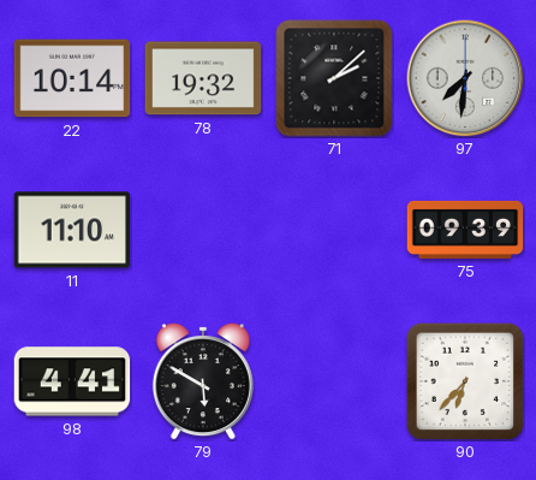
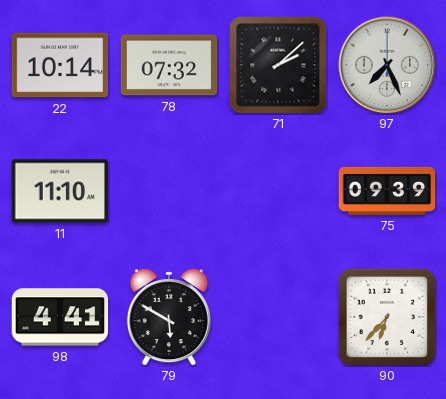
78: 19:32 -> 07:32
97: 7:31 -> 7:26
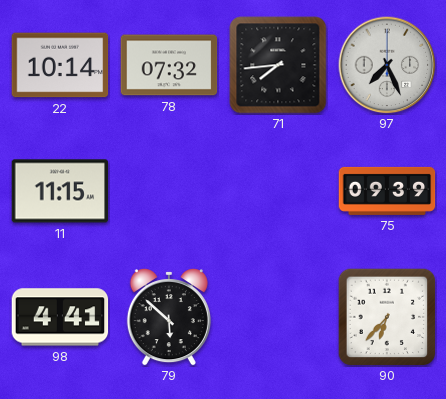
71: 2:08 -> 7:44
11: 11:10 -> 11:15
79: 5:50 -> 5:52
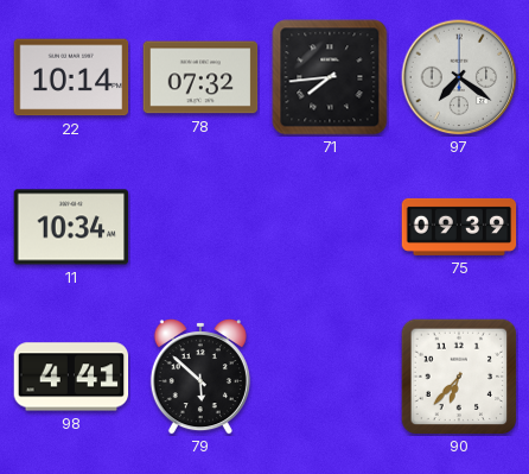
97: 7:26 -> 7:21
11: 11:15 -> 10:34
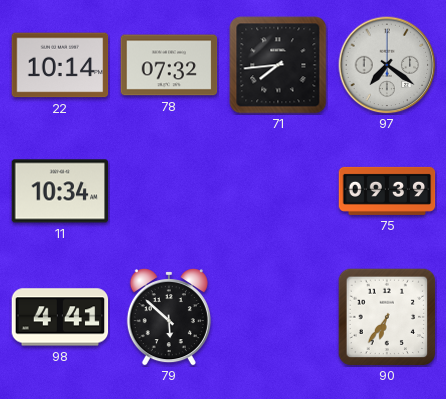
90: 6:37 -> 6:36
